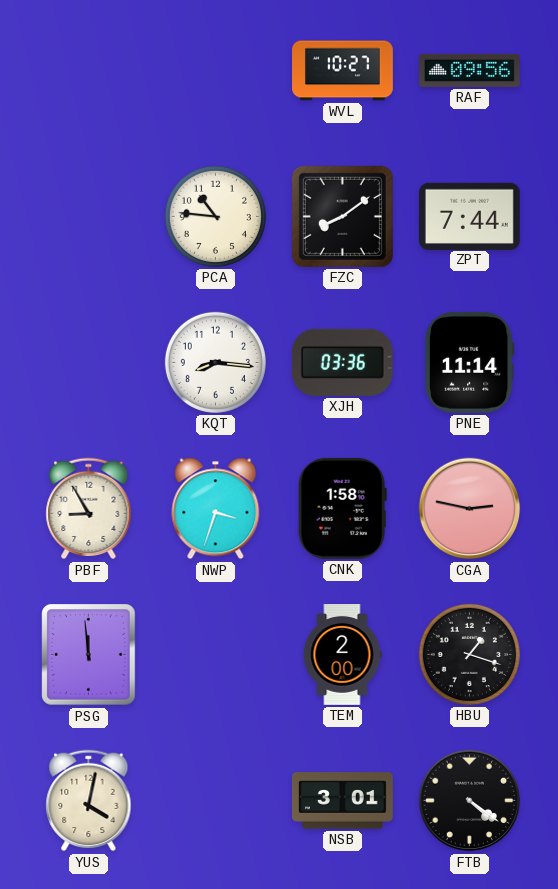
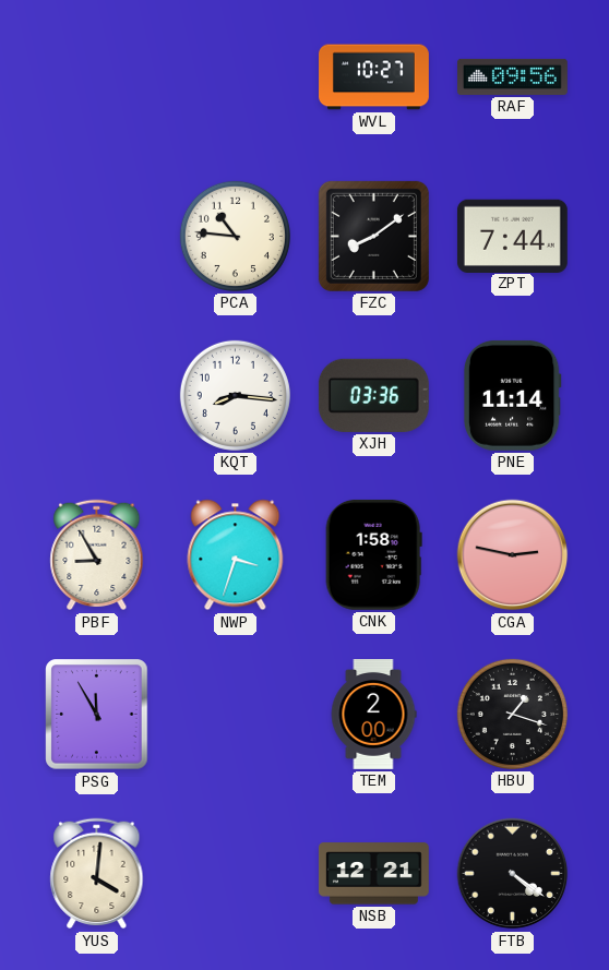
PSG: 11:59 -> 11:55
YUS: 4:02 -> 4:01
NSB: 3:01 -> 12:21
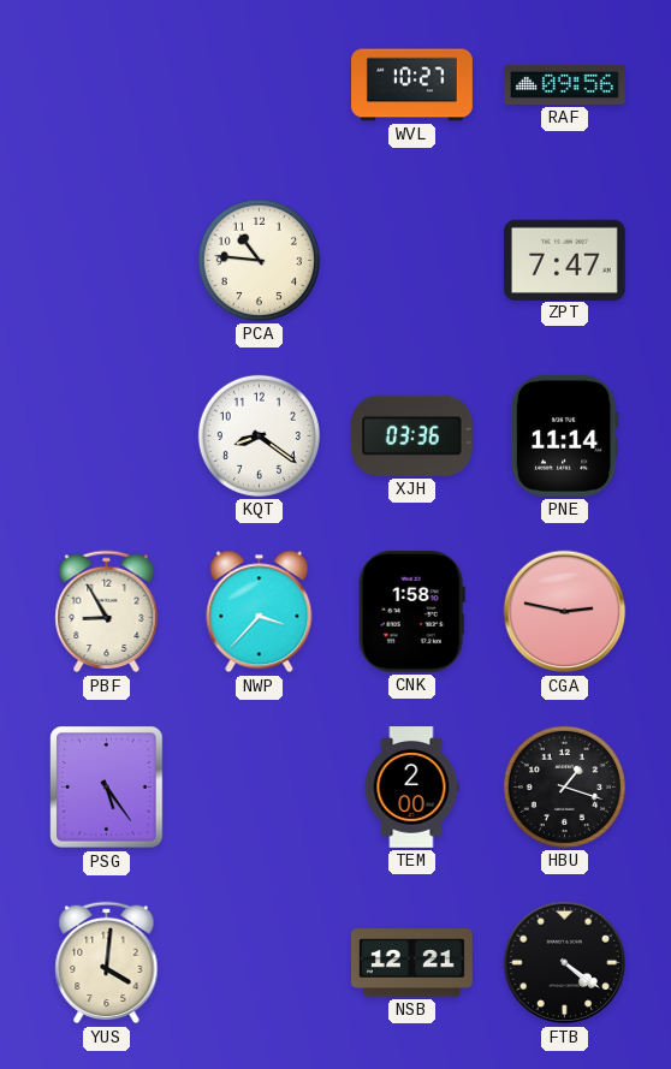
FZC: 8:09 -> none
ZPT: 7:44 -> 7:47
KQT: 8:16 -> 8:21
NWP: 3:33 -> 3:37
PSG: 11:55 -> 5:24
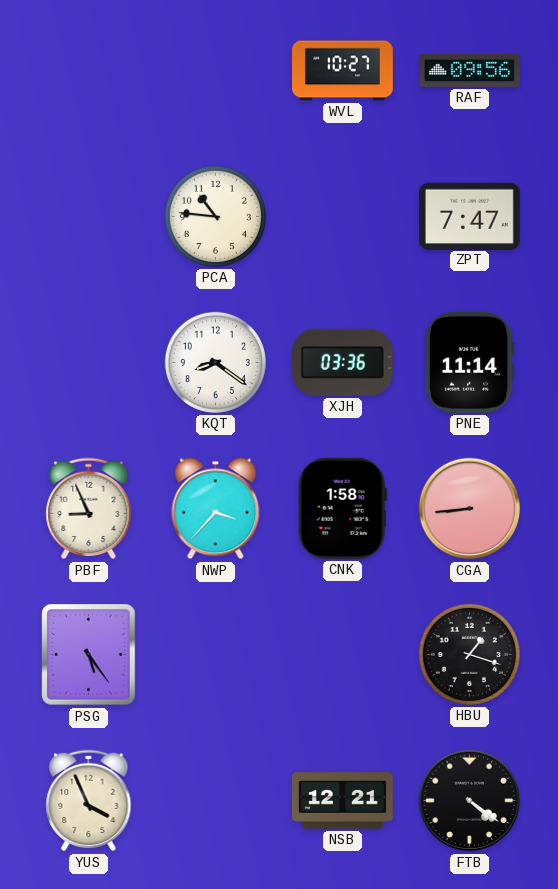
PBF: 8:55 -> 8:56
CGA: 2:47 -> 8:44
TEM: 2:00 -> none
YUS: 4:01 -> 3:56
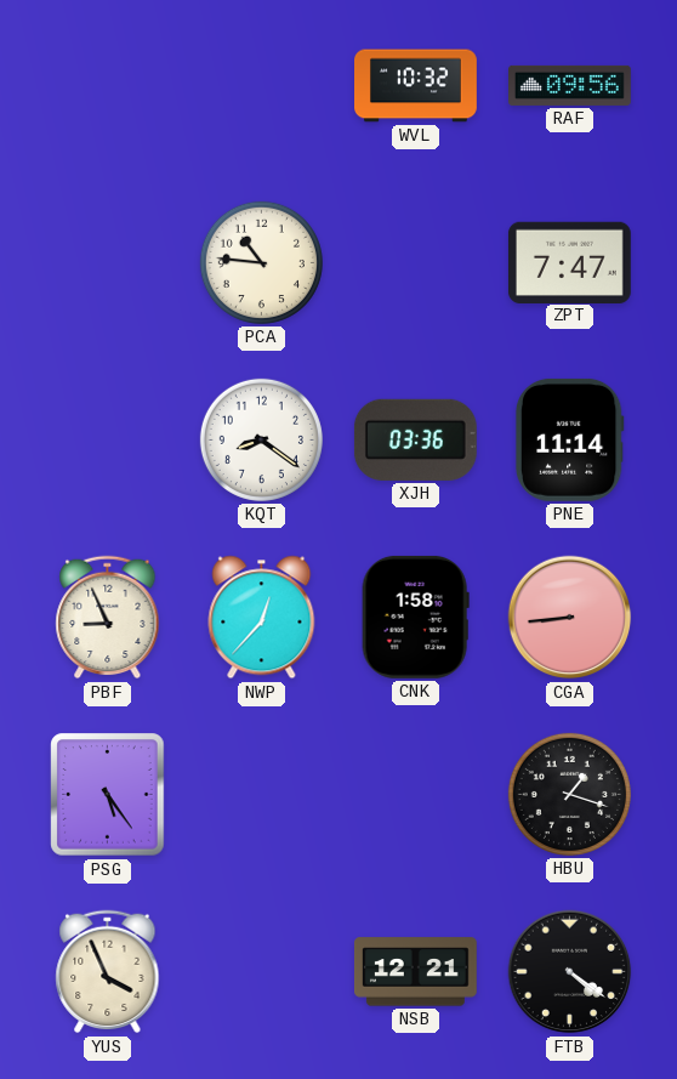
WVL: 10:27 -> 10:32
NWP: 3:37 -> 12:37
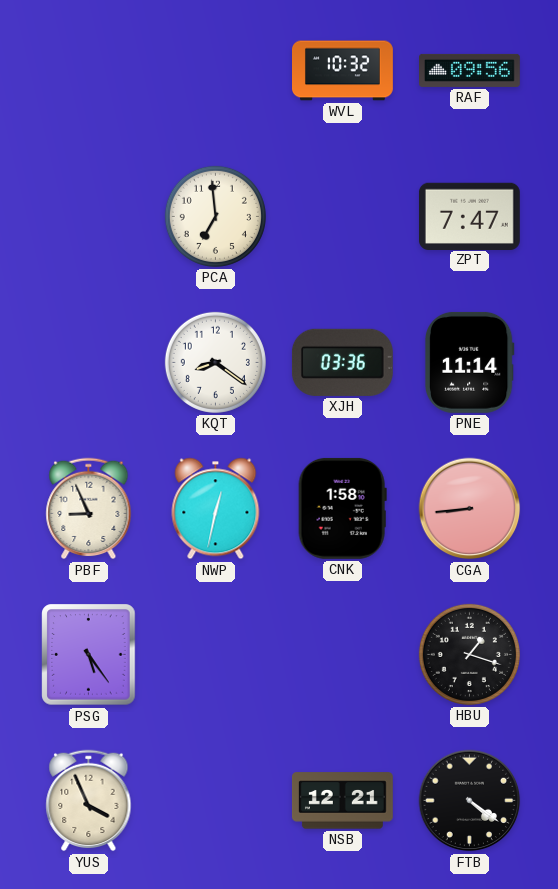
PCA: 10:46 -> 6:59
NWP: 12:37 -> 12:32
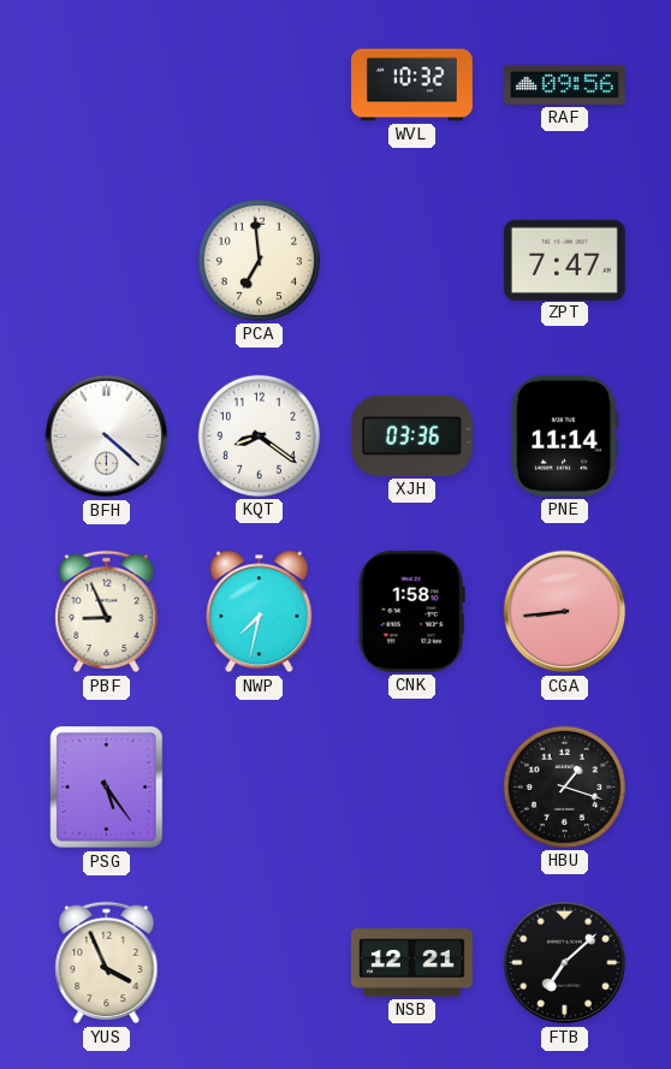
BFH: none -> 4:22
NWP: 12:32 -> 7:32
FTB: 4:21 -> 7:08
